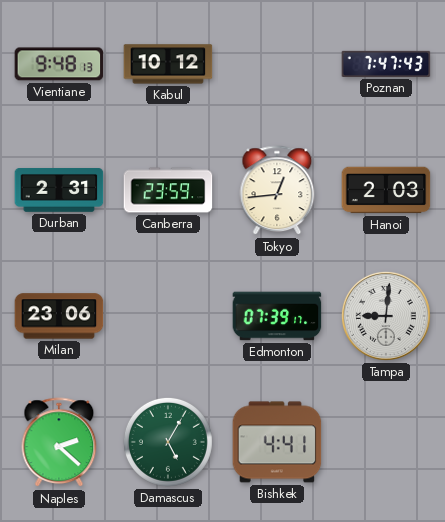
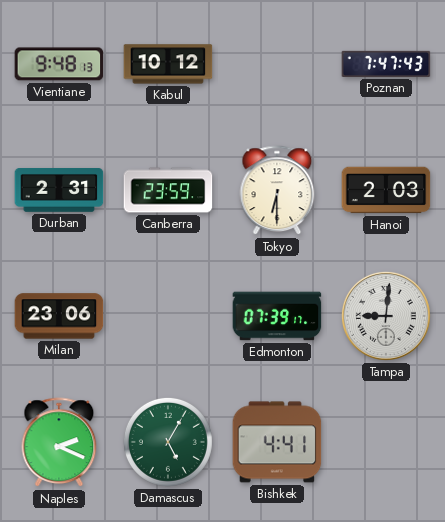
Tokyo: 12:44 -> 6:30
Naples: 2:22 -> 2:19
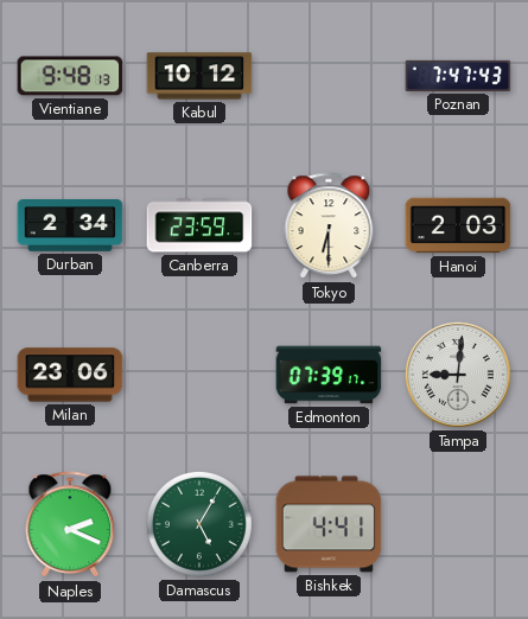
Durban: 2:31 -> 2:34
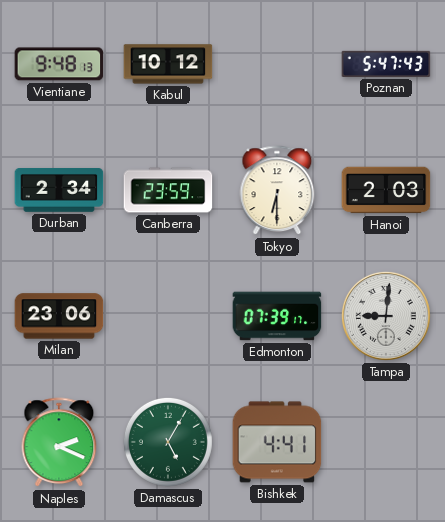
Poznan: 7:47 -> 5:47
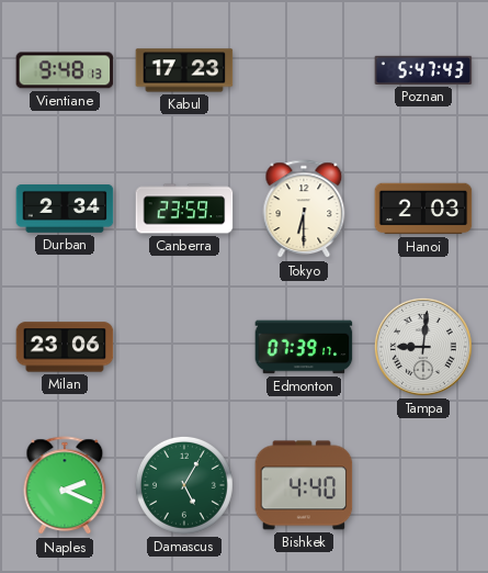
Kabul: 10:12 -> 17:23
Bishkek: 4:41 -> 4:40
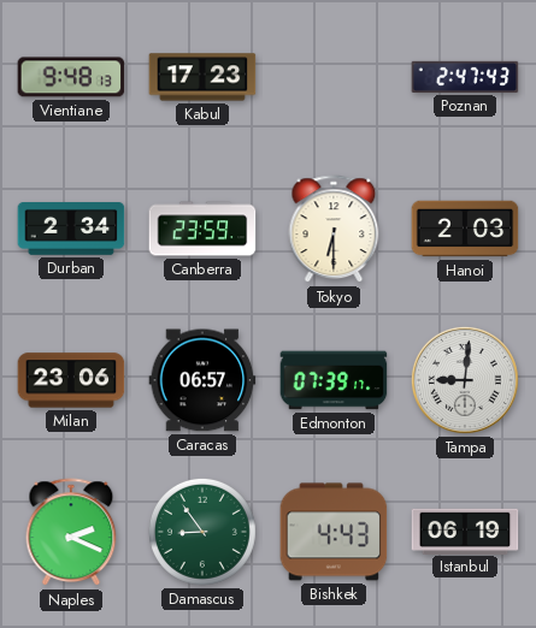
Poznan: 5:47 -> 2:47
Caracas: none -> 06:57
Damascus: 5:05 -> 8:54
Bishkek: 4:40 -> 4:43
Istanbul: none -> 06:19
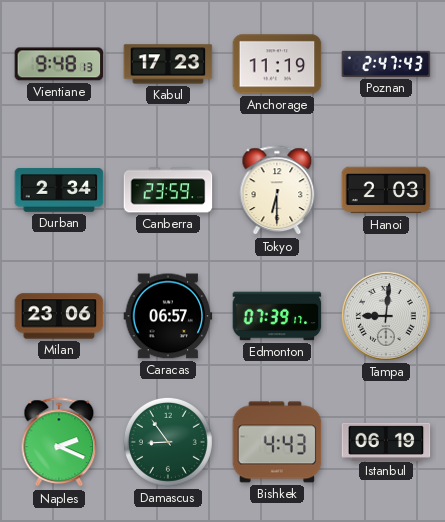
Anchorage: none -> 11:19
